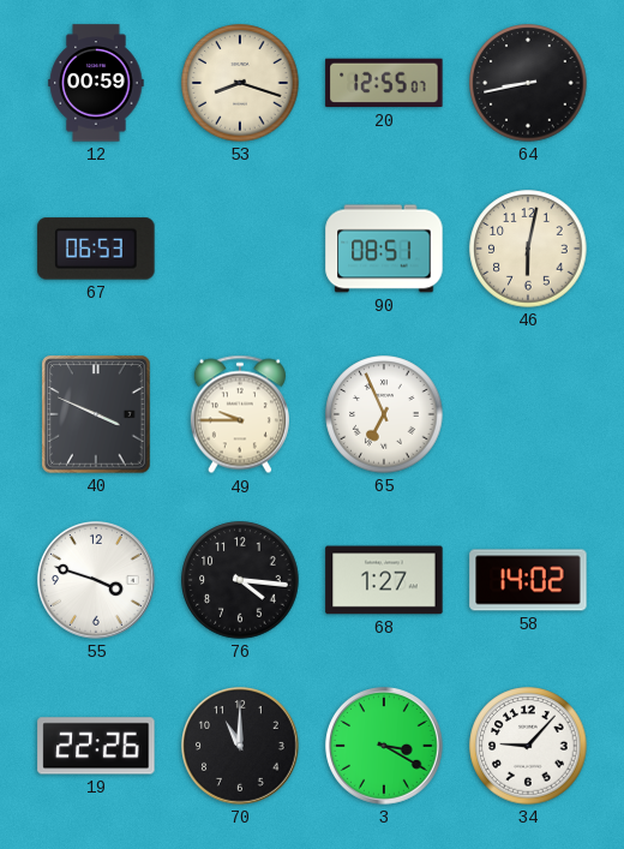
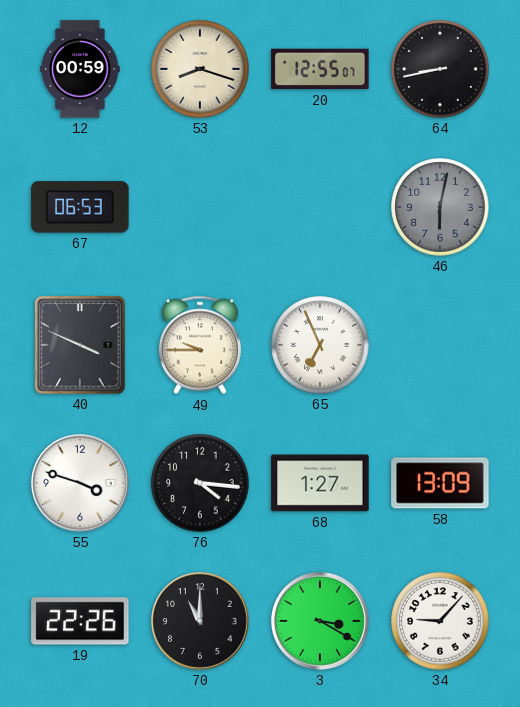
90: 08:51 -> none
46 dial: cream -> grey
58: 14:02 -> 13:09
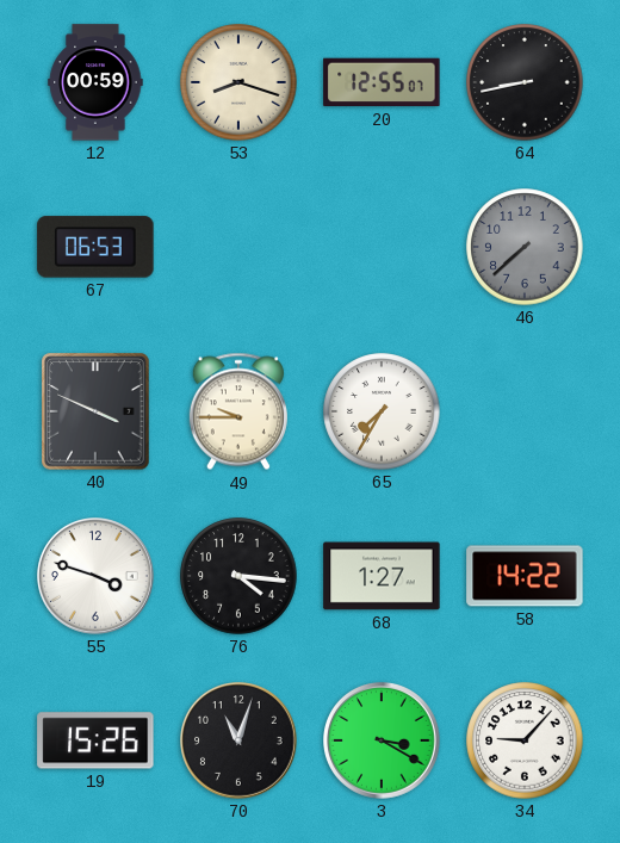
46: 6:02 -> 7:38
65: 6:56 -> 7:35
58: 13:09 -> 14:22
19: 22:26 -> 15:26
70: 11:00 -> 11:03
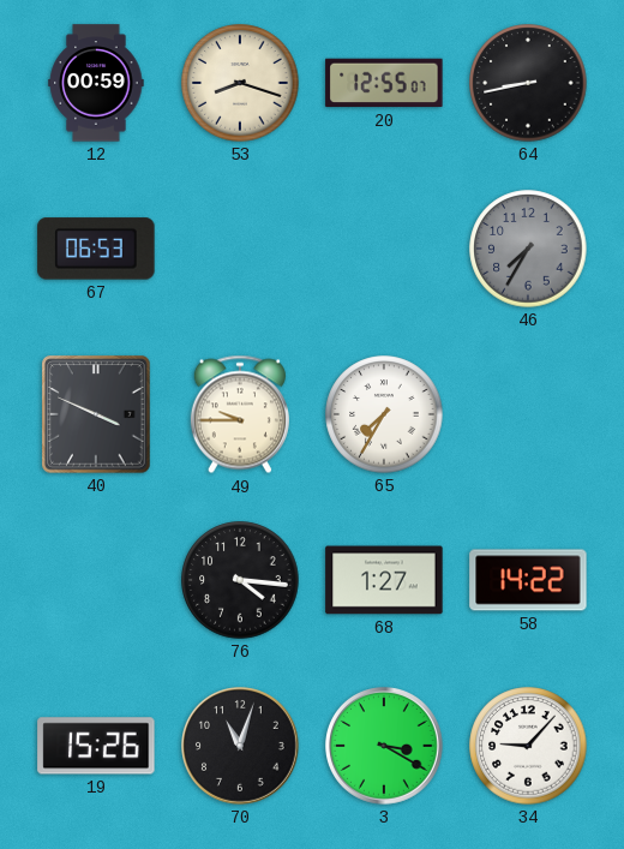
46: 7:38 -> 7:35
55: 3:48 -> none
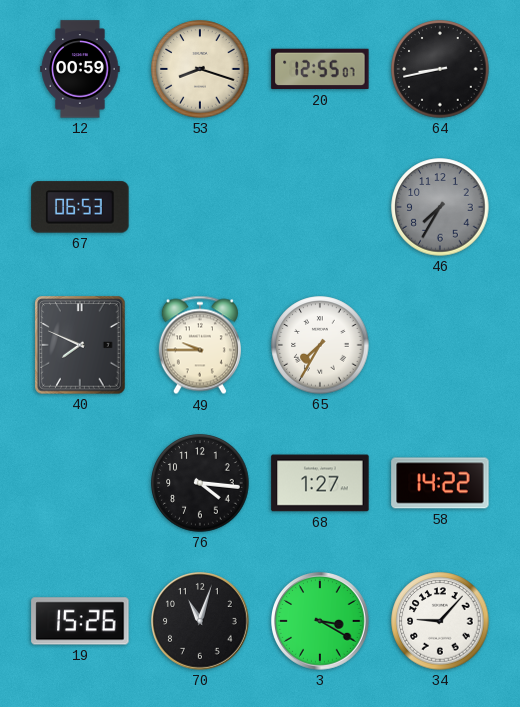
40: 3:49 -> 7:49
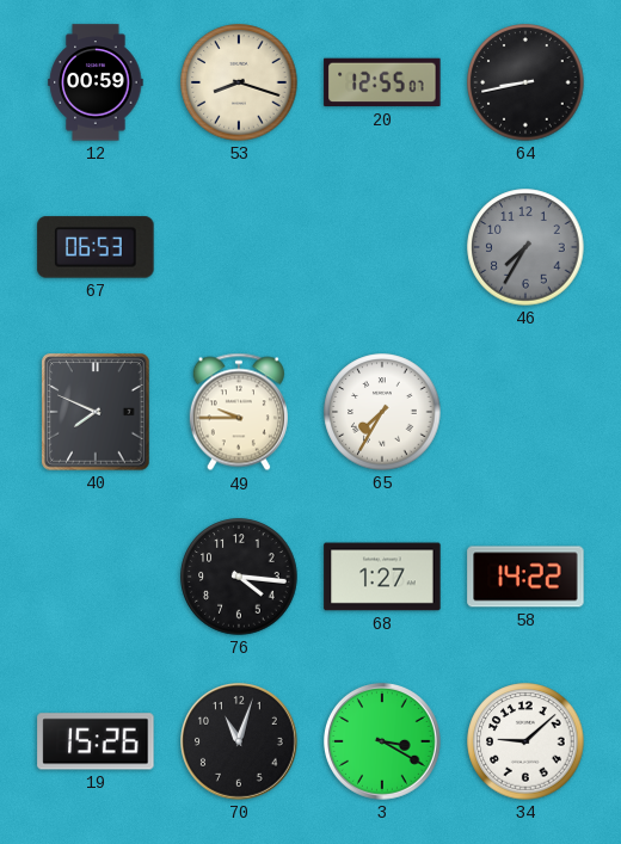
34: 9:07 -> 9:08
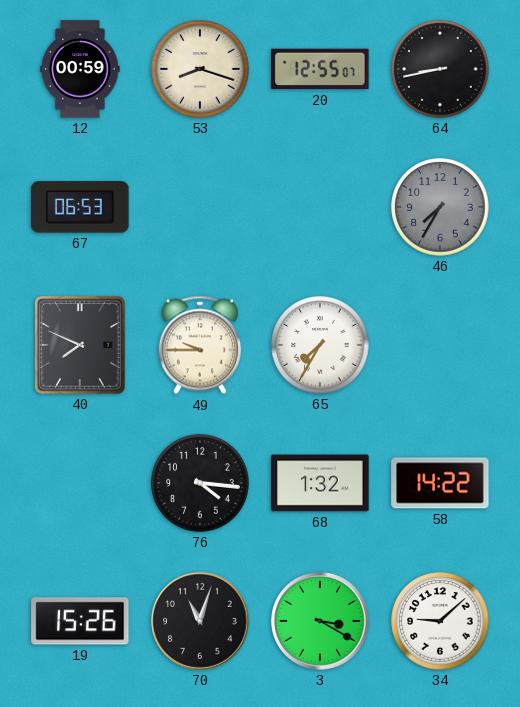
68: 1:27 -> 1:32
